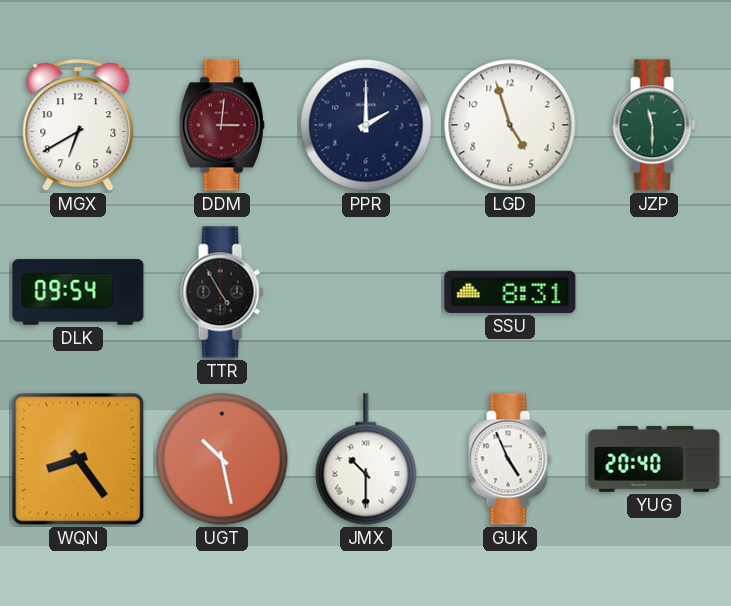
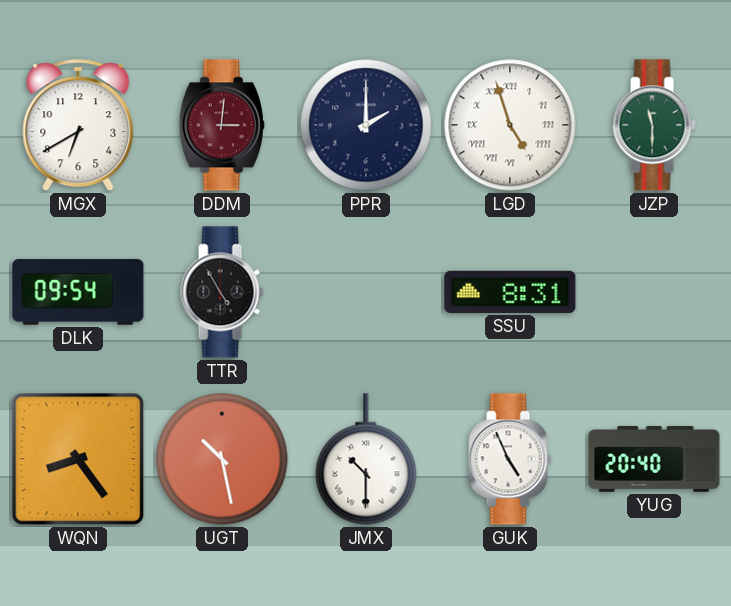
LGD numerals: Arabic -> Roman
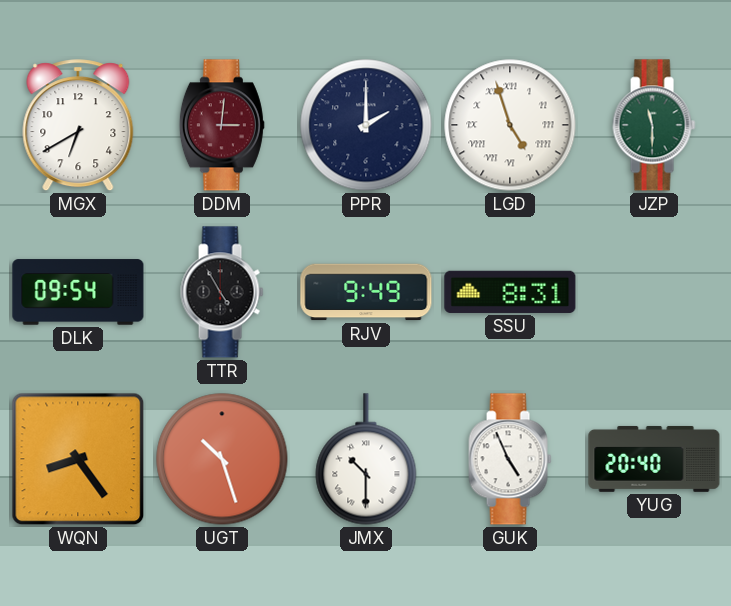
RJV: none -> 9:49
UGT: 10:28 -> 10:27
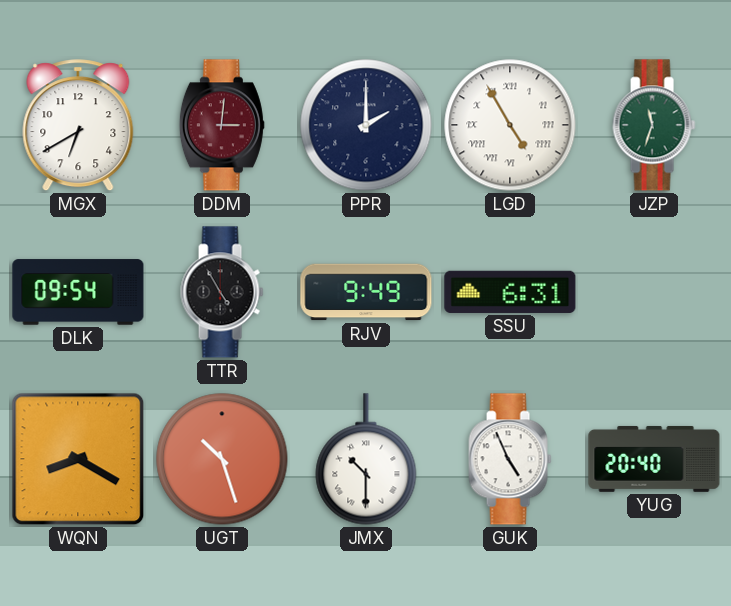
LGD: 4:57 -> 4:55
JZP: 11:30 -> 11:33
SSU: 8:31 -> 6:31
WQN: 8:24 -> 8:20
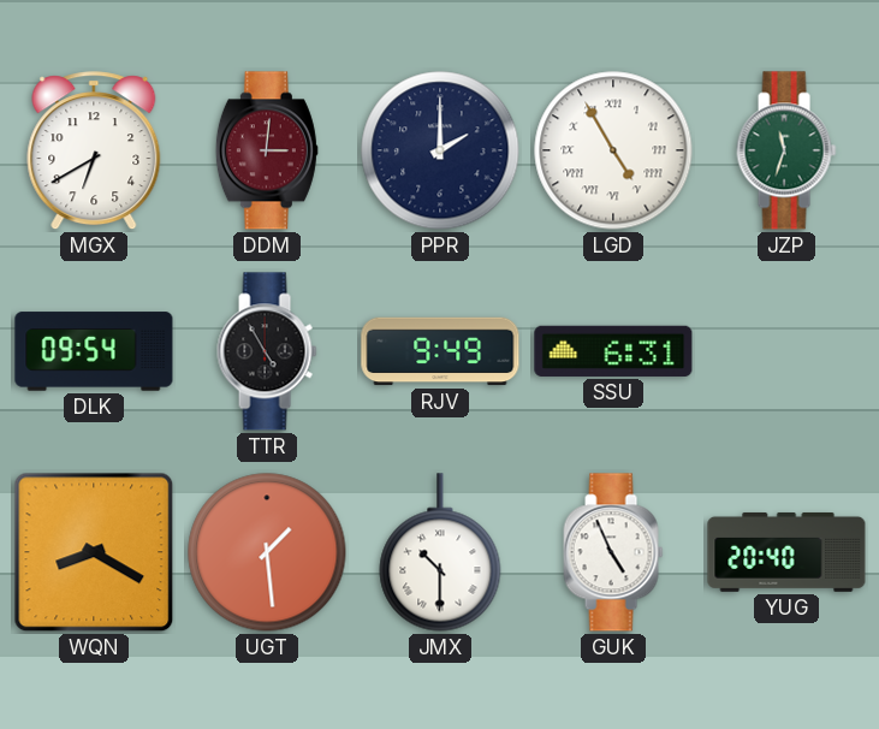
UGT: 10:27 -> 1:29
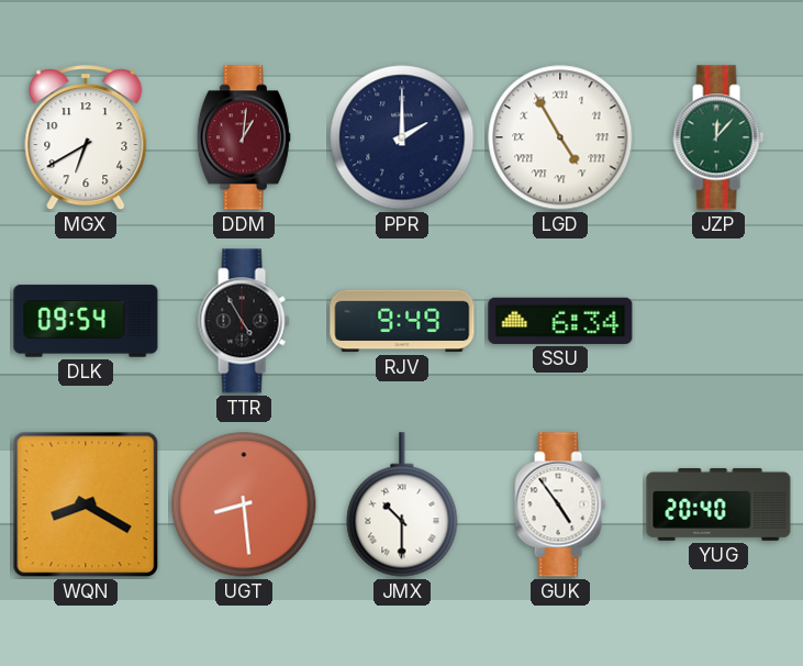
DDM: 3:01 -> 1:01
JZP: 11:33 -> 12:07
SSU: 6:31 -> 6:34
UGT: 1:29 -> 8:29
GUK: 4:56 -> 4:54
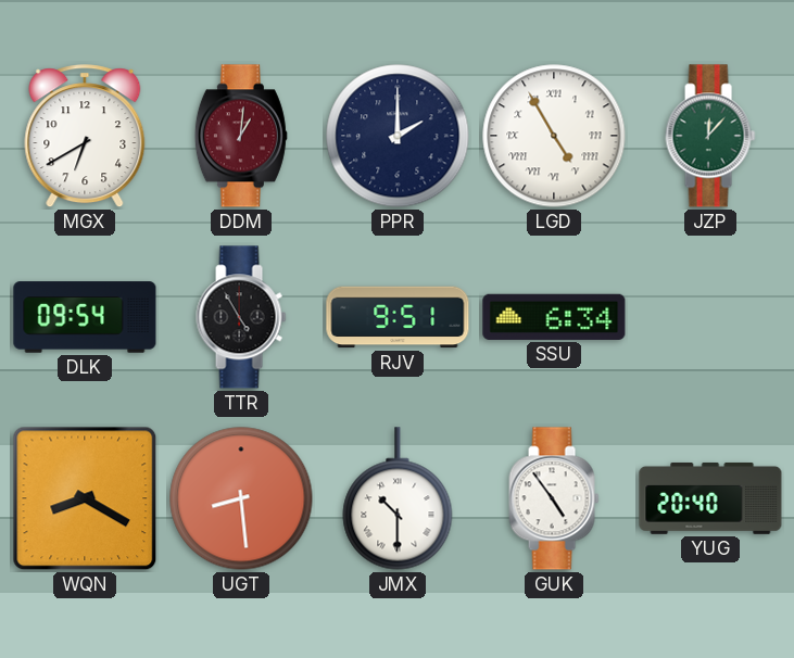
RJV: 9:49 -> 9:51
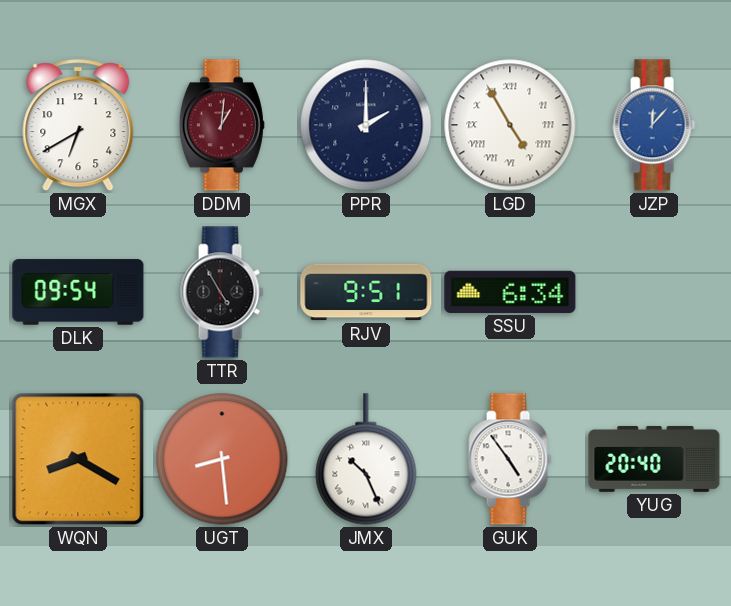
JZP dial: green -> blue
JMX: 10:30 -> 10:26
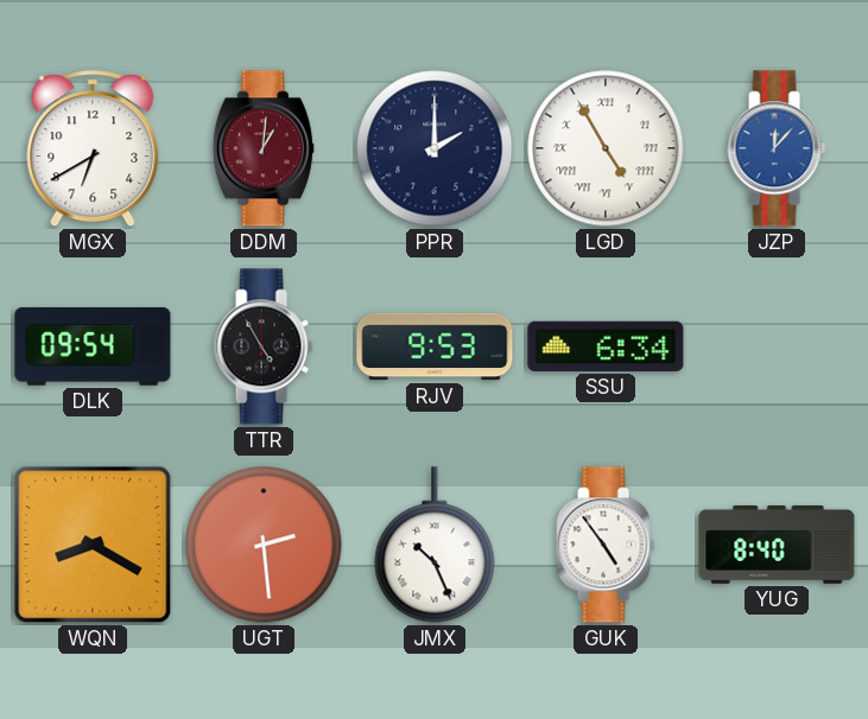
RJV: 9:51 -> 9:53
UGT: 8:29 -> 2:29
YUG: 20:40 -> 8:40
